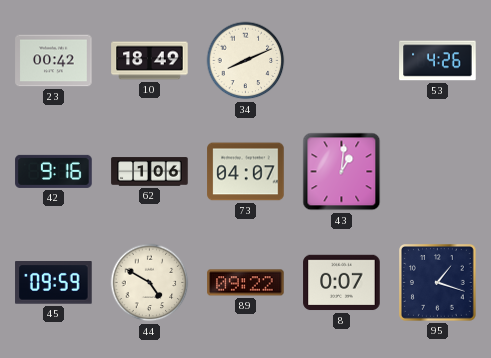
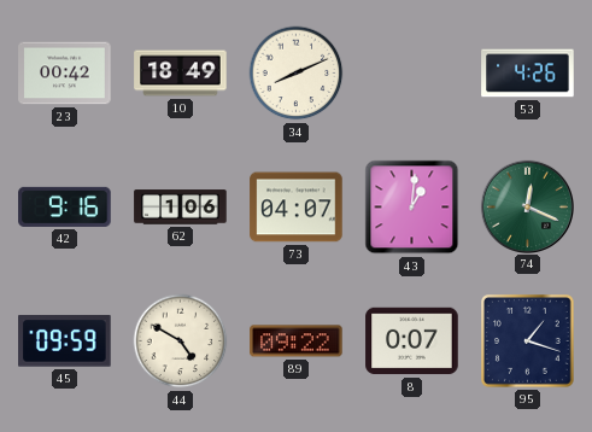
74: none -> 12:19
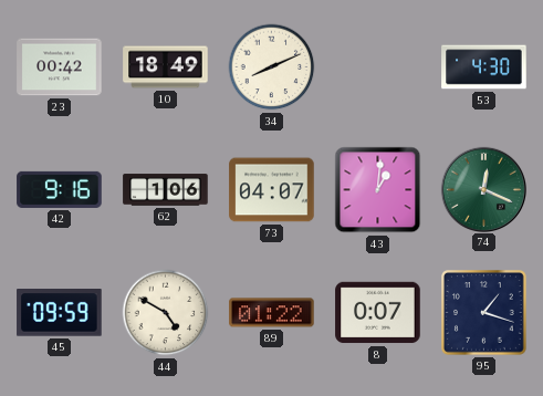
53: 4:26 -> 4:30
89: 09:22 -> 01:22
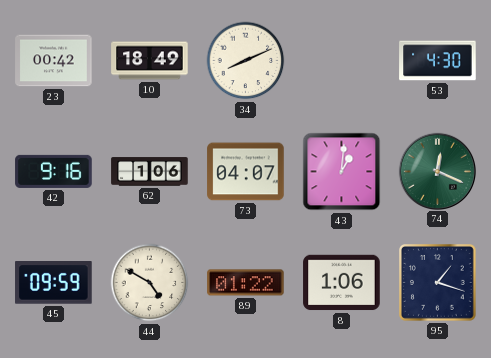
8: 0:07 -> 1:06
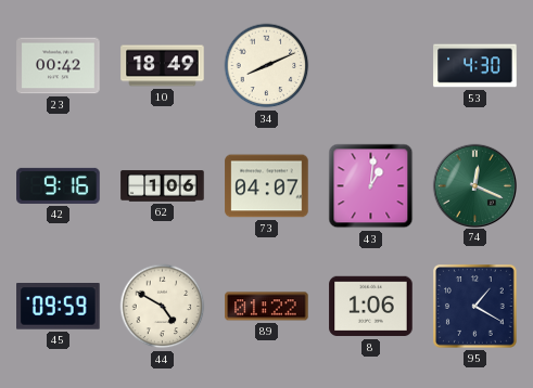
95: 1:18 -> 1:20
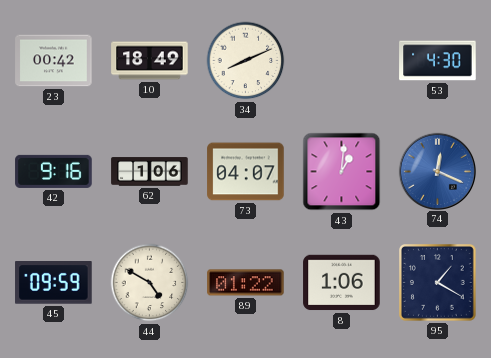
74 dial: green -> blue
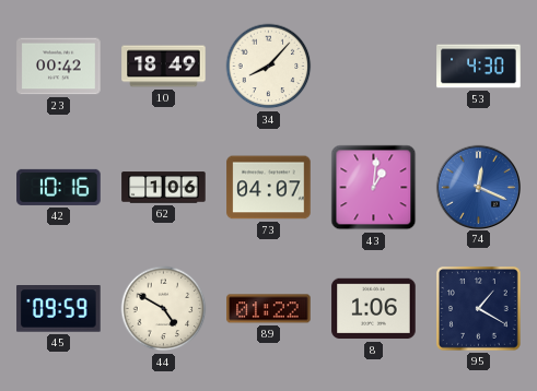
34: 8:11 -> 8:07
42: 9:16 -> 10:16
